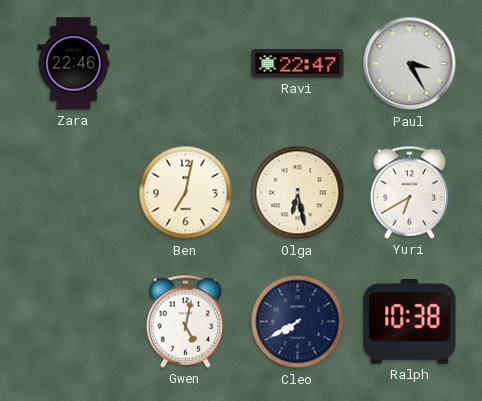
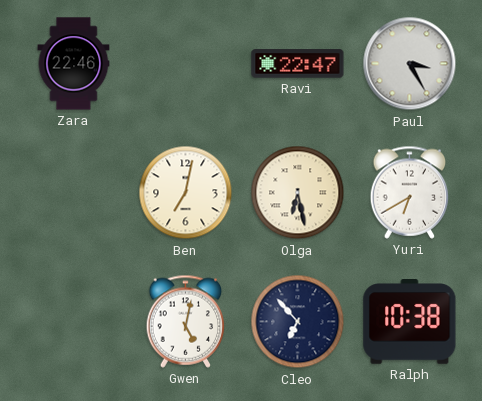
Cleo: 7:40 -> 6:53
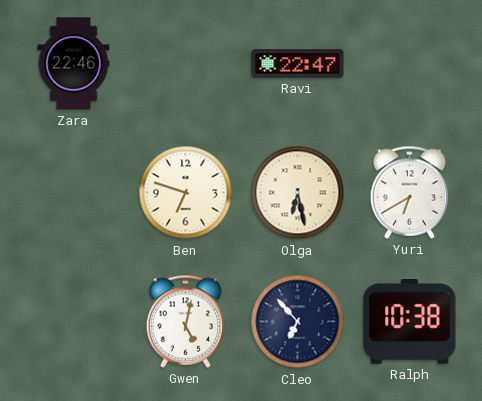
Paul: 3:25 -> none
Ben: 7:02 -> 6:48
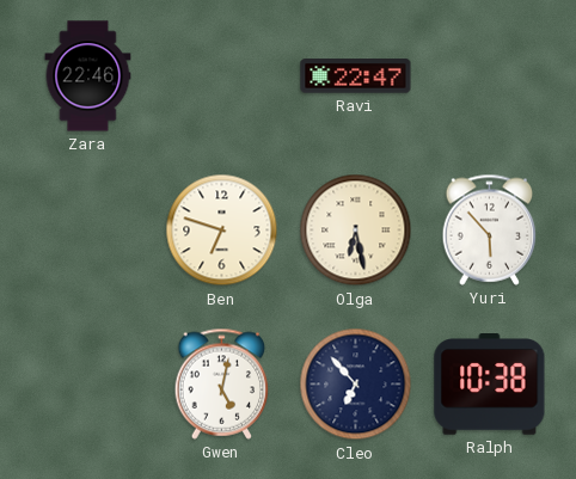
Yuri: 6:40 -> 5:53
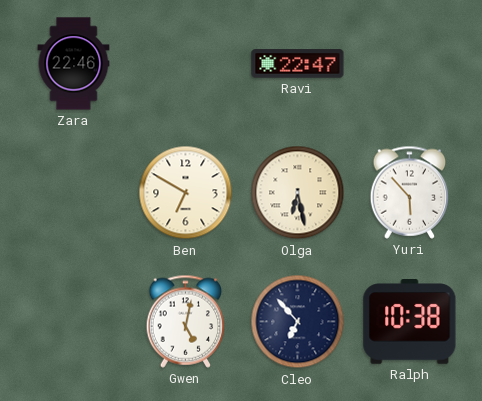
Ben: 6:48 -> 6:50
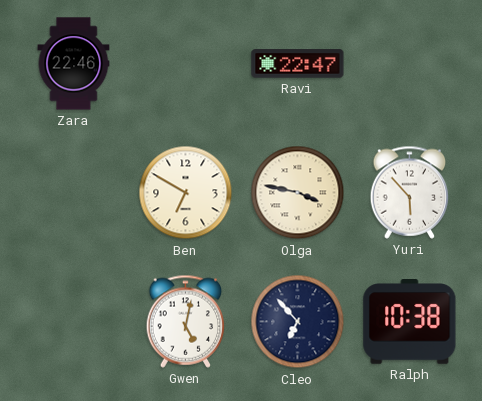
Olga: 6:28 -> 3:47
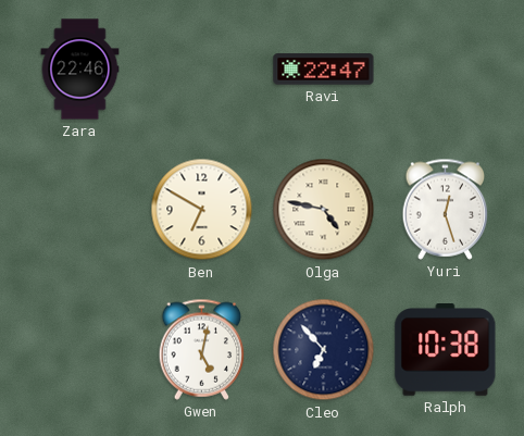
Olga: 3:47 -> 4:47
Yuri: 5:53 -> 12:27
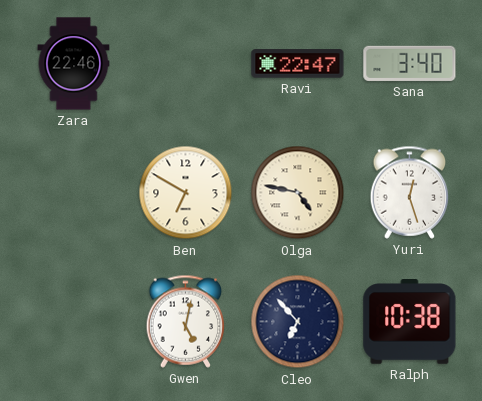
Sana: none -> 3:40
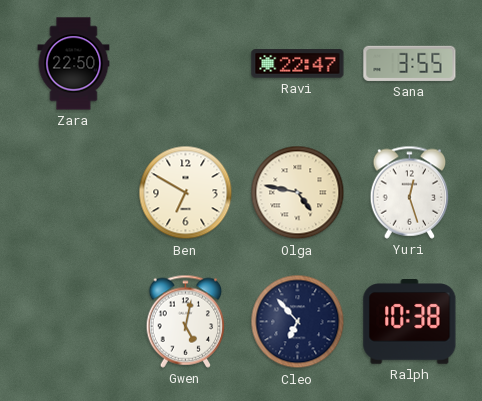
Zara: 22:46 -> 22:50
Sana: 3:40 -> 3:55
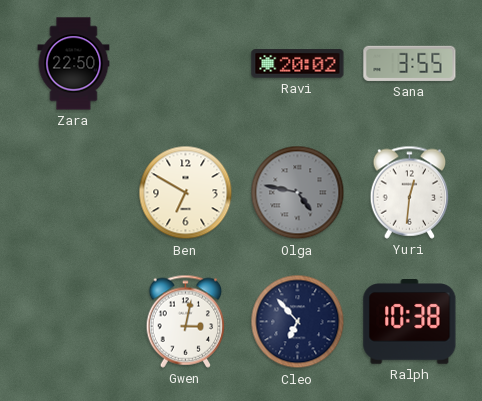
Ravi: 22:47 -> 20:02
Olga dial: cream -> grey
Yuri: 12:27 -> 12:31
Gwen: 5:02 -> 3:02
